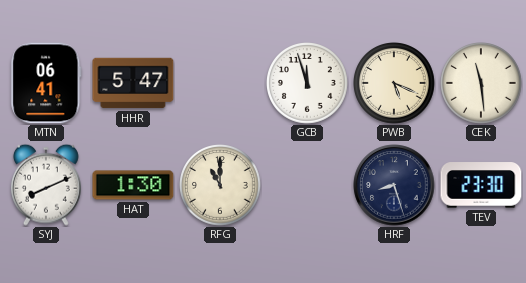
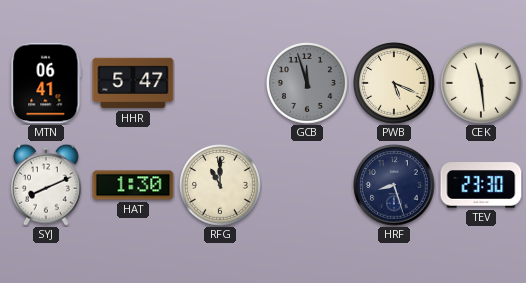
GCB dial: white -> grey
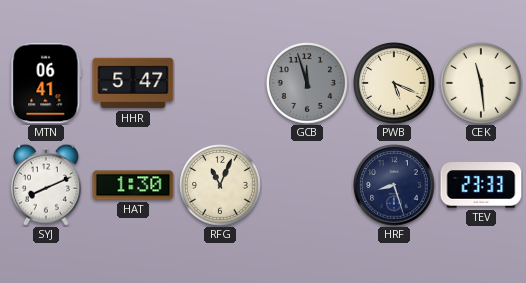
RFG: 11:00 -> 11:04
TEV: 23:30 -> 23:33
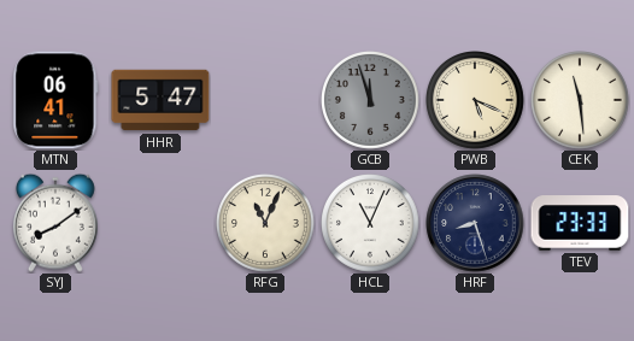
SYJ: 8:11 -> 8:09
HAT: 1:30 -> none
HCL: none -> 11:04
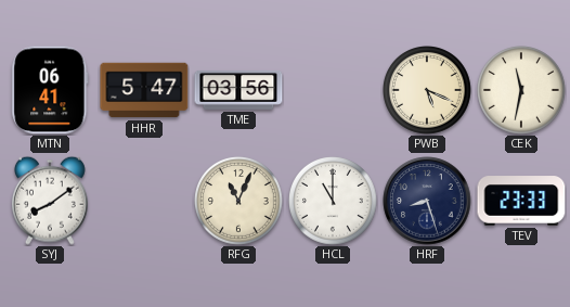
TME: none -> 03:56
GCB: 11:57 -> none
CEK: 11:29 -> 11:32
HCL: 11:04 -> 11:00
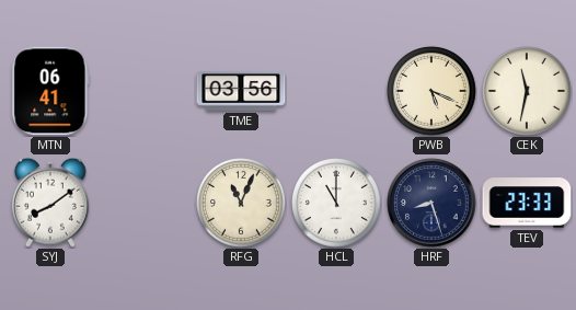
HHR: 5:47 -> none
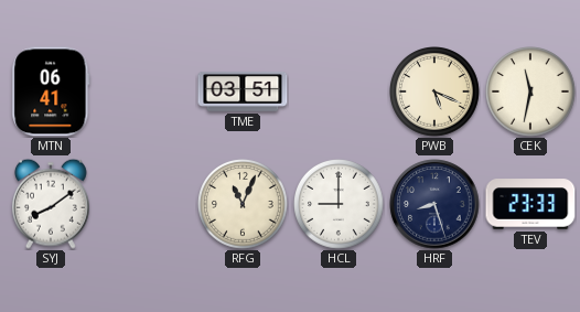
TME: 03:56 -> 03:51
HCL: 11:00 -> 9:00
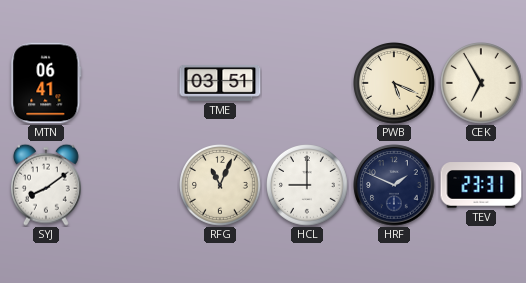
CEK: 11:32 -> 6:55
HRF: 8:27 -> 1:49
TEV: 23:33 -> 23:31
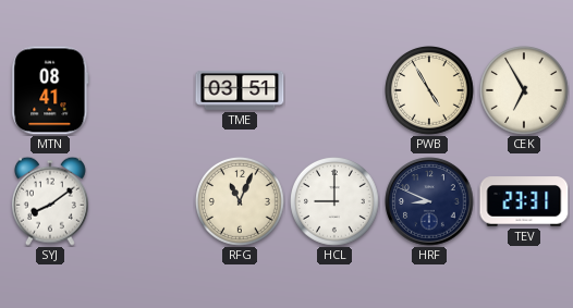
MTN: 06:41 -> 08:41
PWB: 5:19 -> 4:55
HRF: 1:49 -> 8:49
